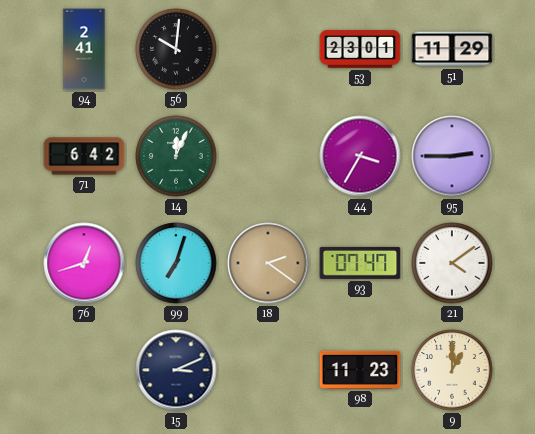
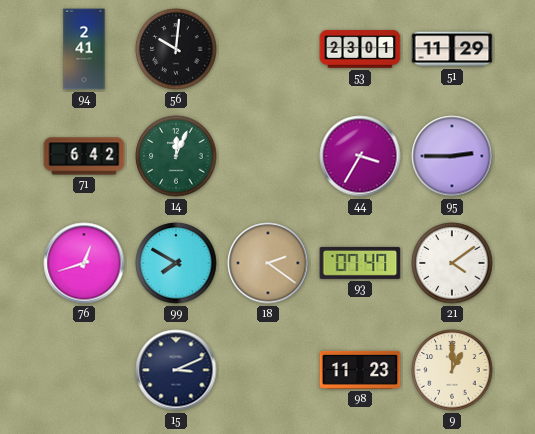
99: 7:03 -> 7:50
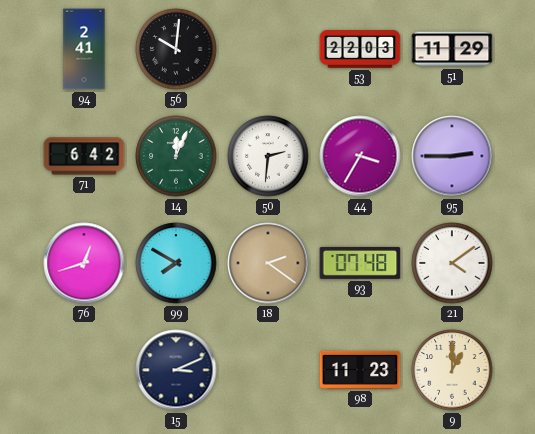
53: 23:01 -> 22:03
50: none -> 2:31
93: 07:47 -> 07:48
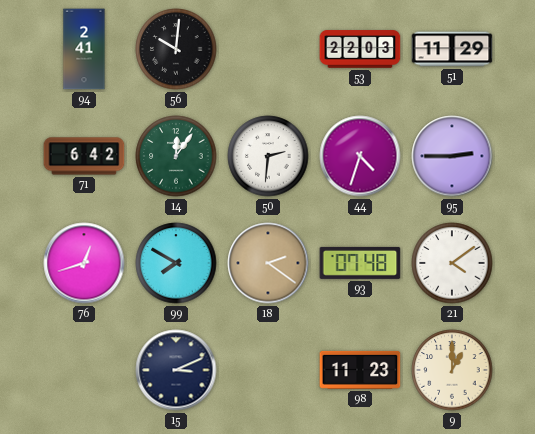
14: 12:04 -> 12:06
44: 3:35 -> 4:33
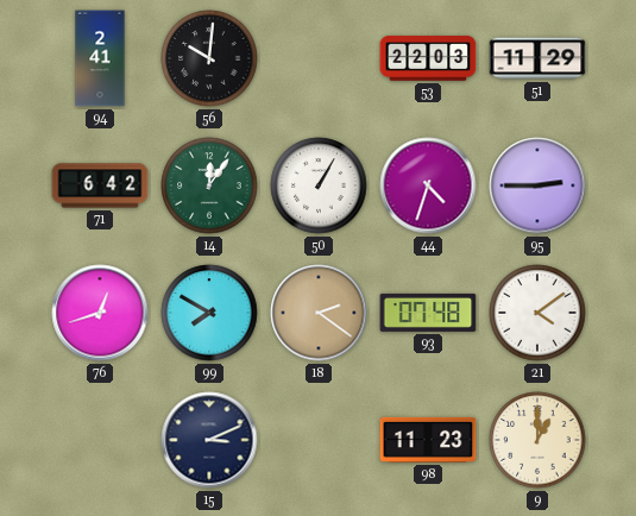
50: 2:31 -> 1:05
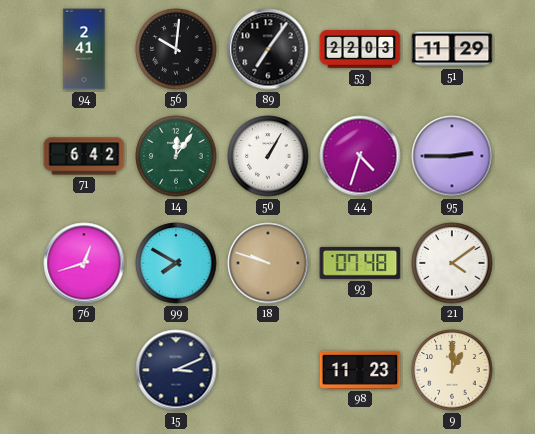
89: none -> 7:06
18: 2:21 -> 9:48
